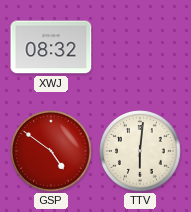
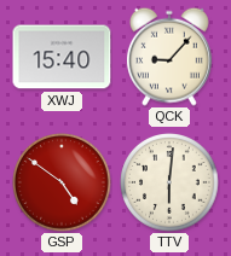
XWJ: 08:32 -> 15:40
QCK: none -> 9:07
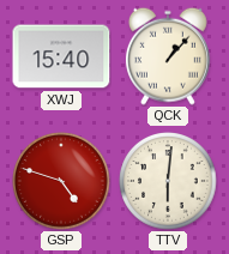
QCK: 9:07 -> 1:07
GSP: 4:51 -> 4:48
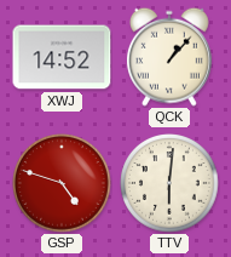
XWJ: 15:40 -> 14:52
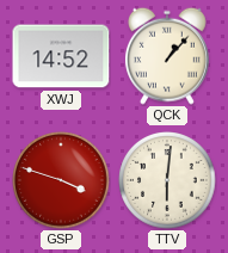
GSP: 4:48 -> 3:48
